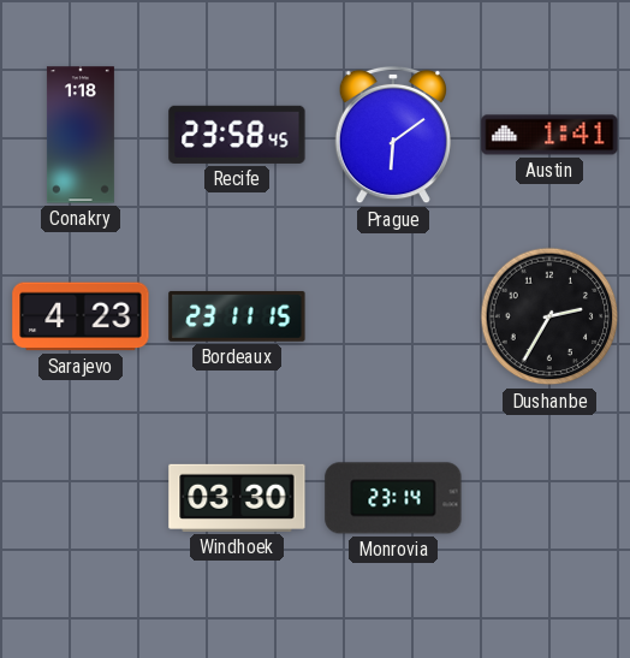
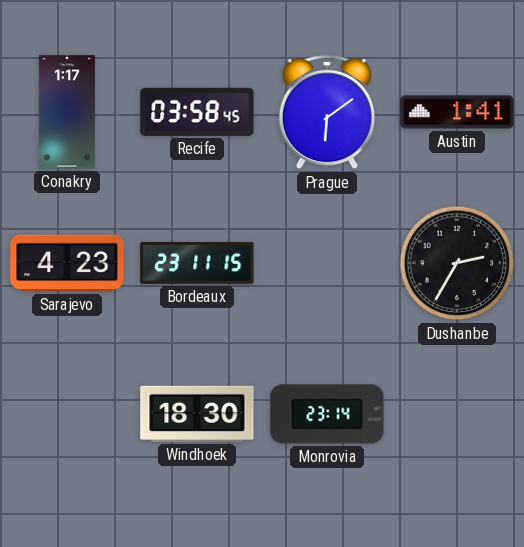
Conakry: 1:18 -> 1:17
Recife: 23:58 -> 03:58
Windhoek: 03:30 -> 18:30
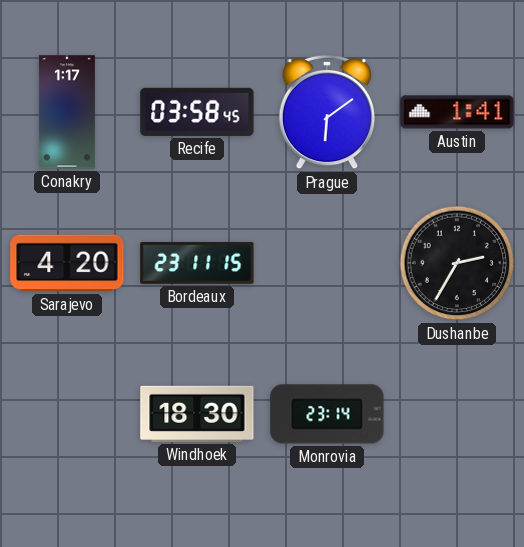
Sarajevo: 4:23 -> 4:20
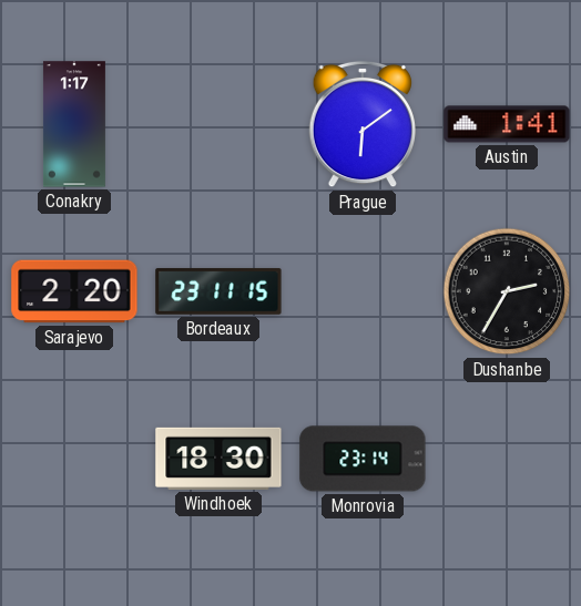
Recife: 03:58 -> none
Sarajevo: 4:20 -> 2:20
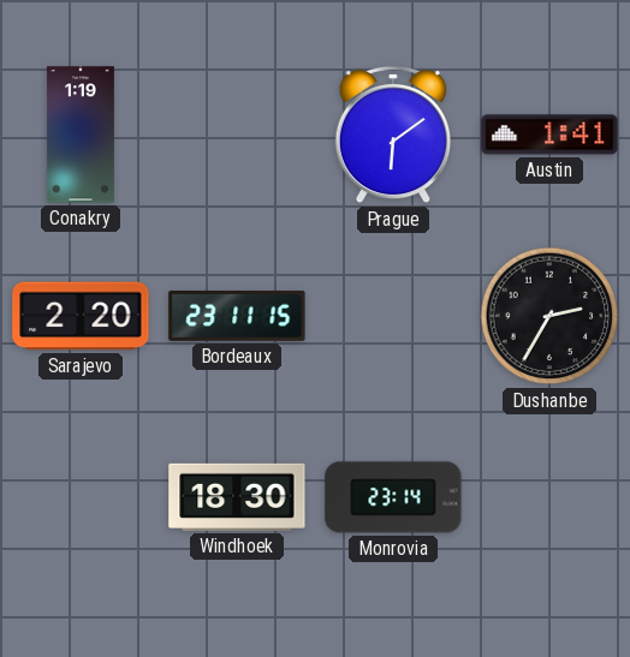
Conakry: 1:17 -> 1:19
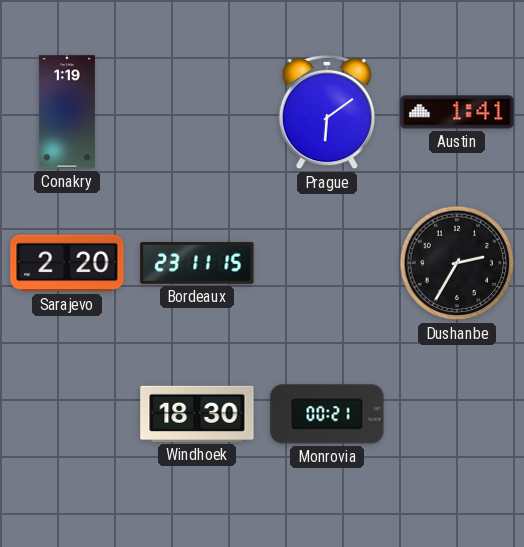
Monrovia: 23:14 -> 00:21
